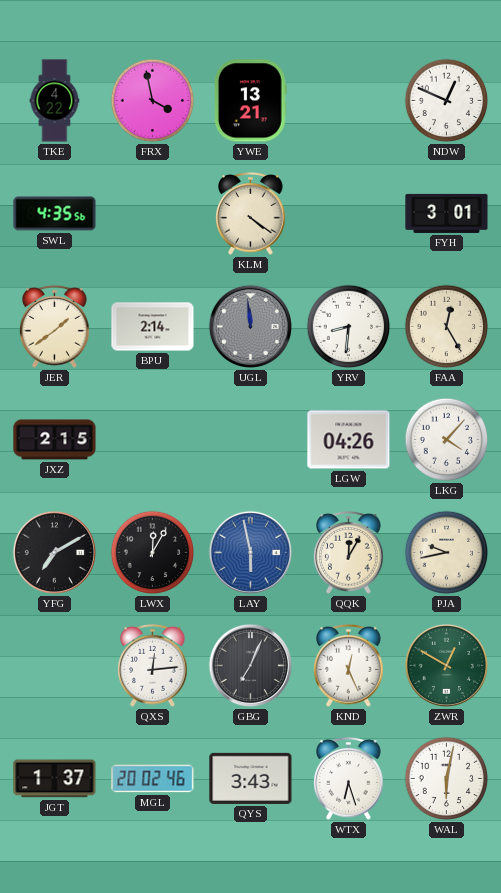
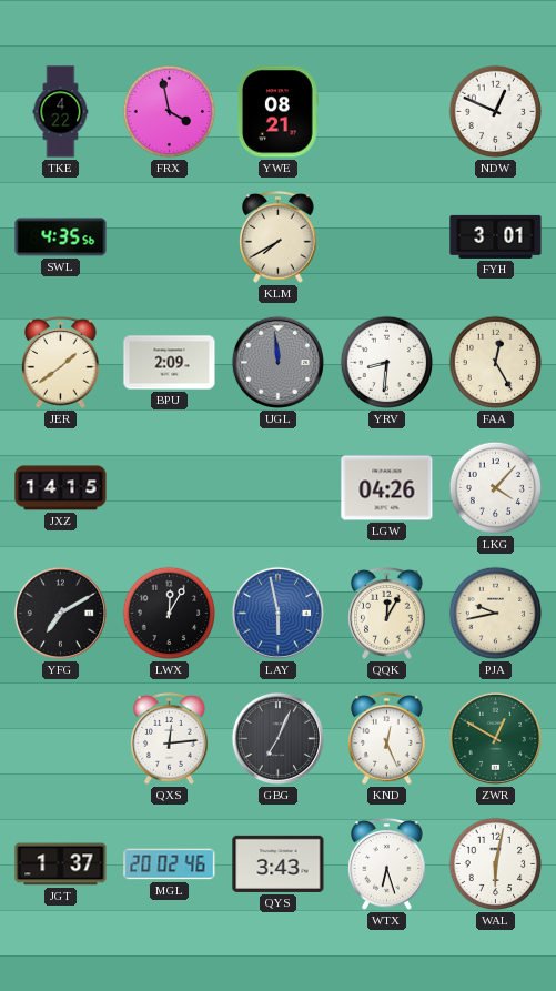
YWE: 13:21 -> 08:21
KLM: 4:21 -> 7:40
BPU: 2:14 -> 2:09
JXZ: 2:15 -> 14:15
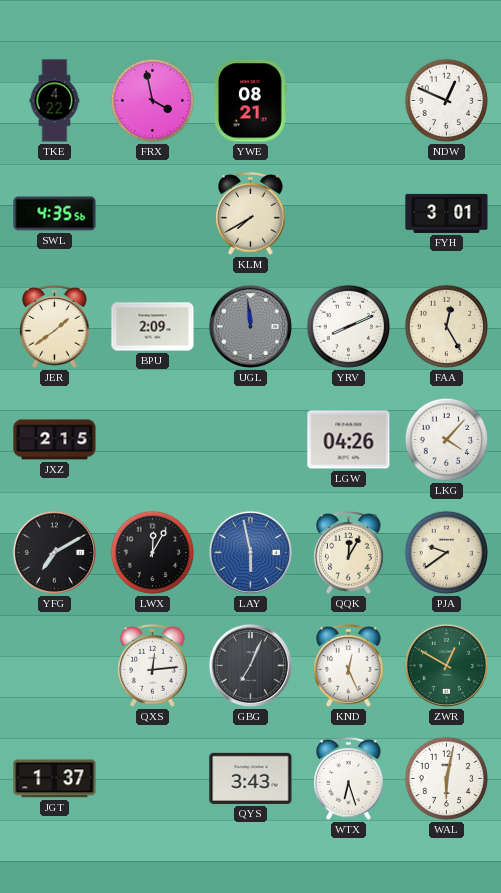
YRV: 8:31 -> 8:11
JXZ: 14:15 -> 2:15
PJA: 9:43 -> 9:39
MGL: 20:02 -> none
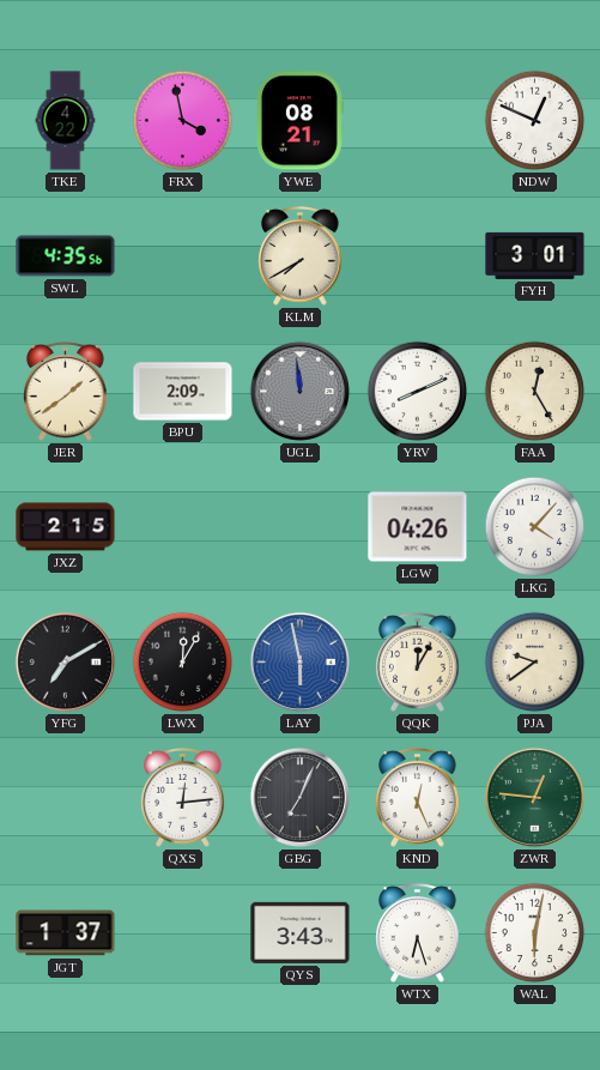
ZWR: 12:50 -> 12:46
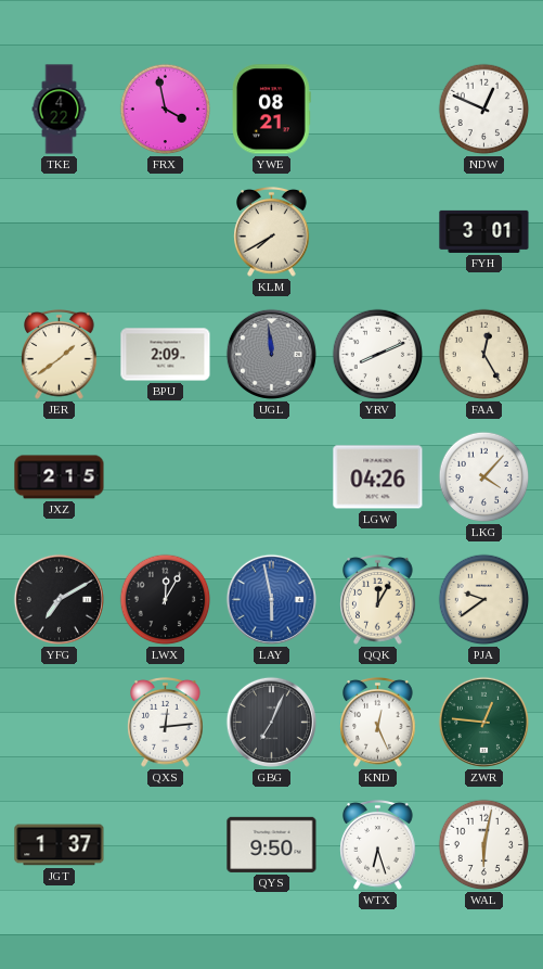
SWL: 4:35 -> none
QYS: 3:43 -> 9:50
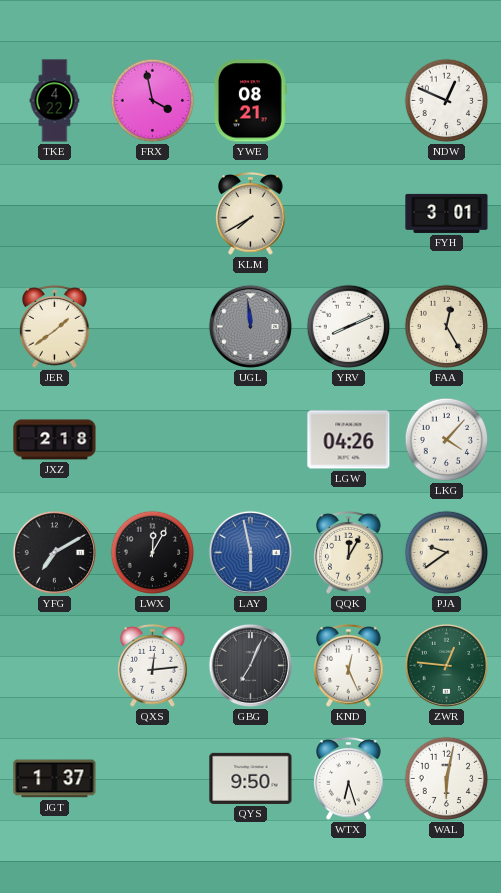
BPU: 2:09 -> none
JXZ: 2:15 -> 2:18
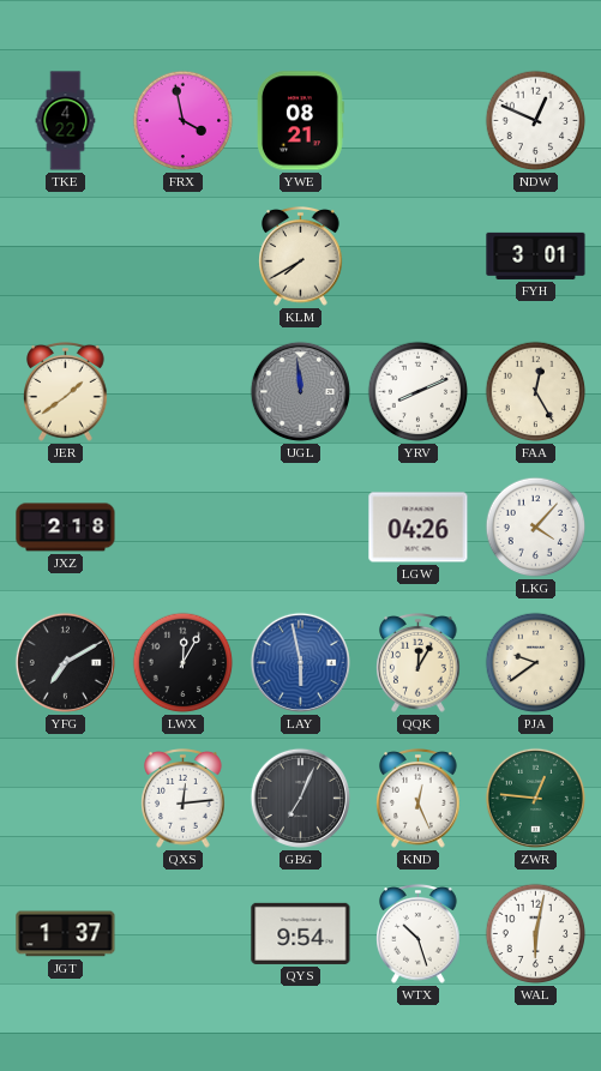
QYS: 9:50 -> 9:54
WTX: 6:27 -> 10:27
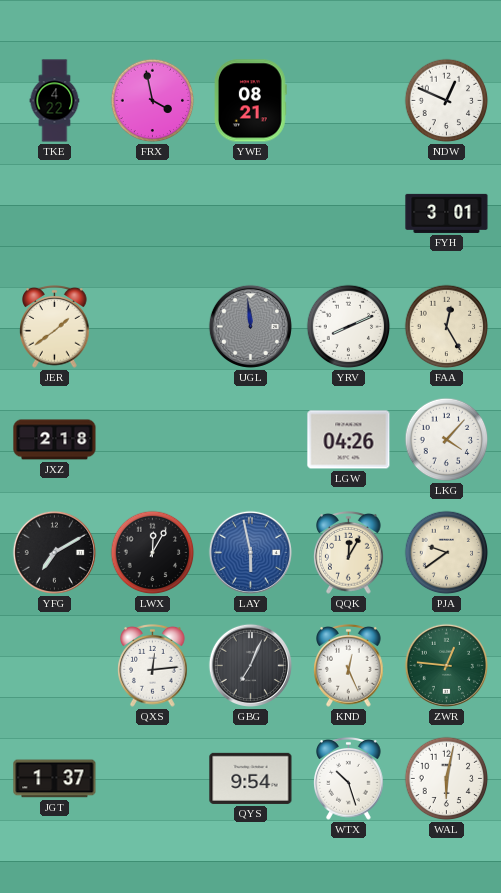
KLM: 7:40 -> none
